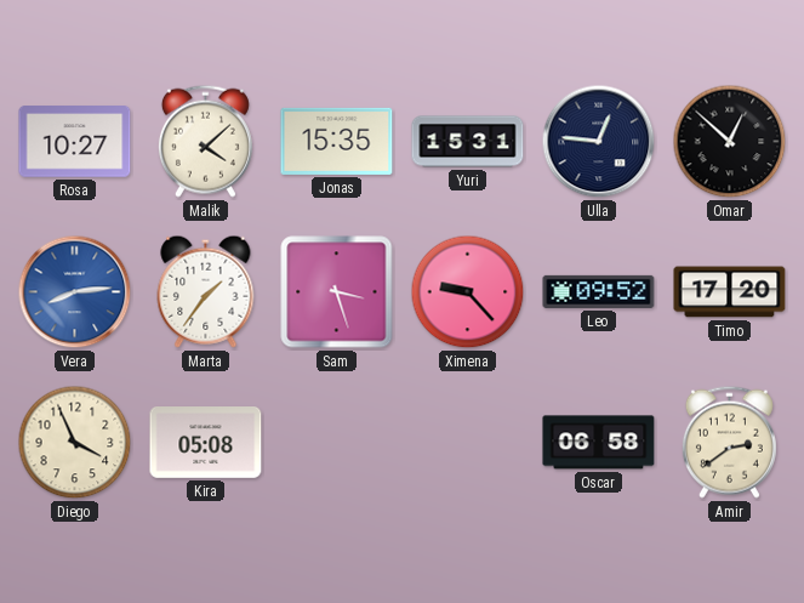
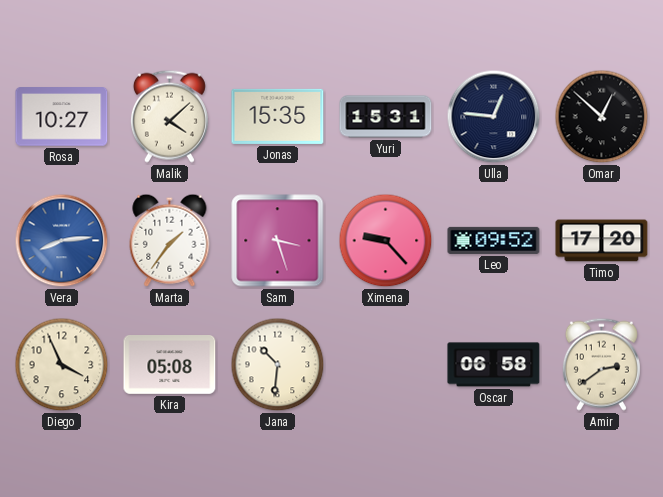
Jana: none -> 10:31
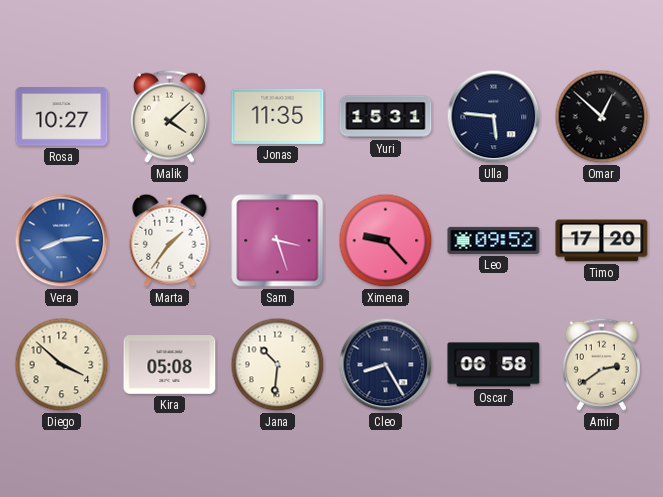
Jonas: 15:35 -> 11:35
Ulla: 12:46 -> 5:46
Diego: 3:56 -> 3:52
Cleo: none -> 8:25
